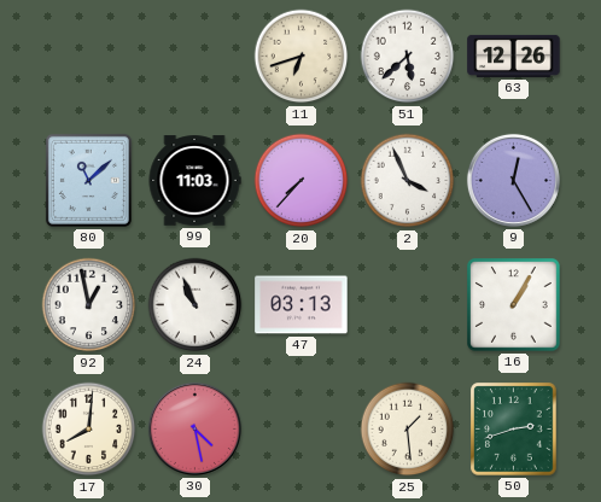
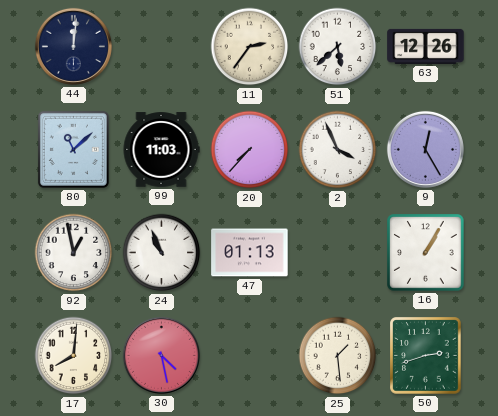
44: none -> 12:01
11: 6:42 -> 2:36
47: 03:13 -> 01:13
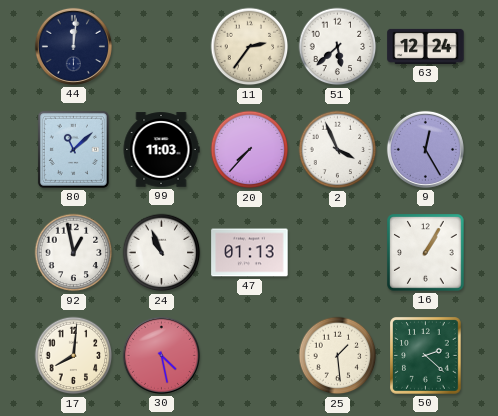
63: 12:26 -> 12:24
50: 2:42 -> 2:22
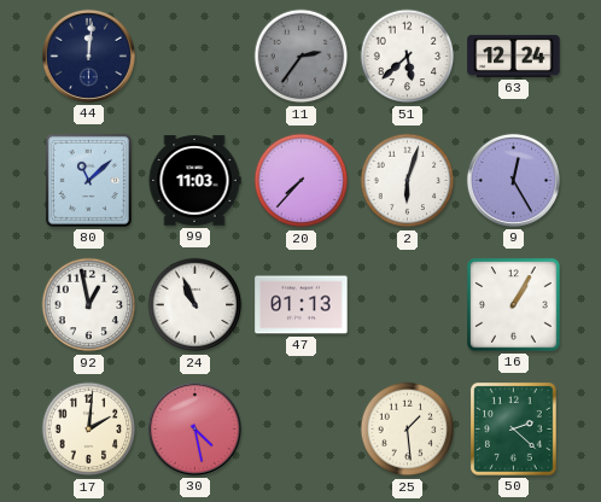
11 dial: cream -> grey
2: 3:56 -> 6:03
17: 8:01 -> 2:01
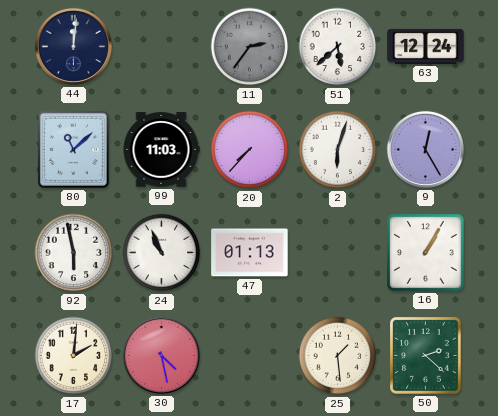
92: 12:58 -> 5:58
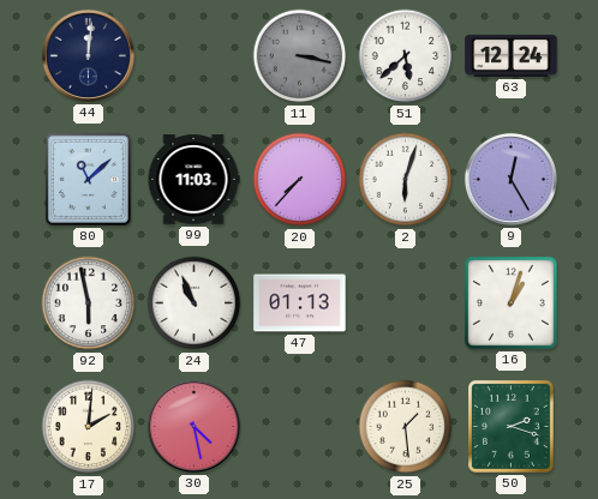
11: 2:36 -> 3:17
16: 1:05 -> 1:03
50: 2:22 -> 2:18
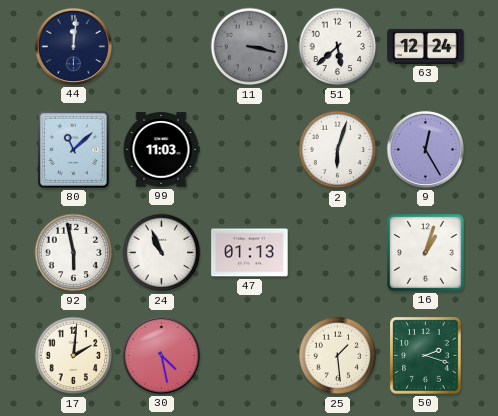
20: 7:37 -> none
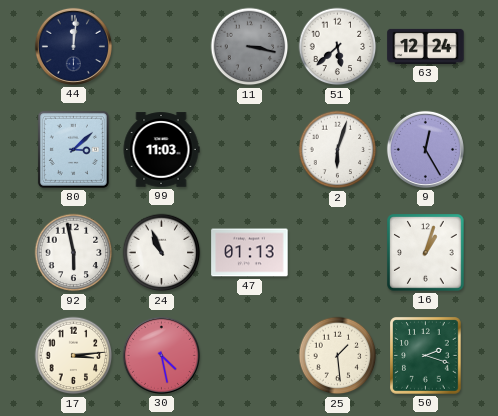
80: 11:08 -> 3:08
17: 2:01 -> 3:14
